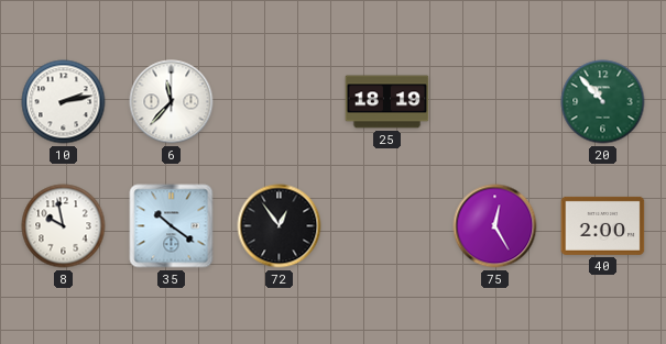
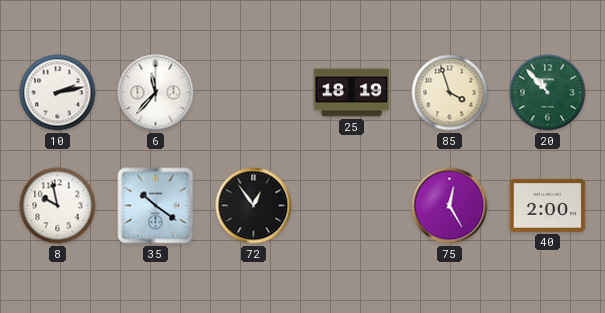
85: none -> 3:57
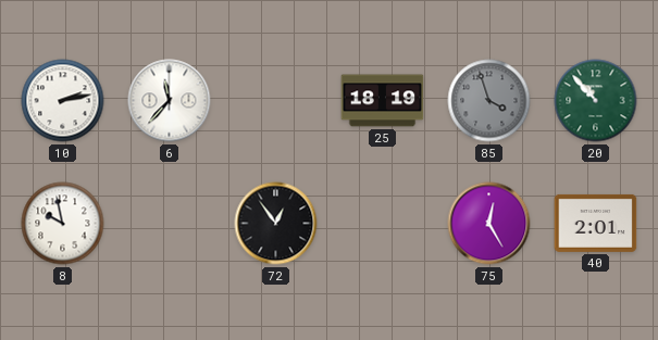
85 dial: cream -> grey
35: 10:21 -> none
40: 2:00 -> 2:01
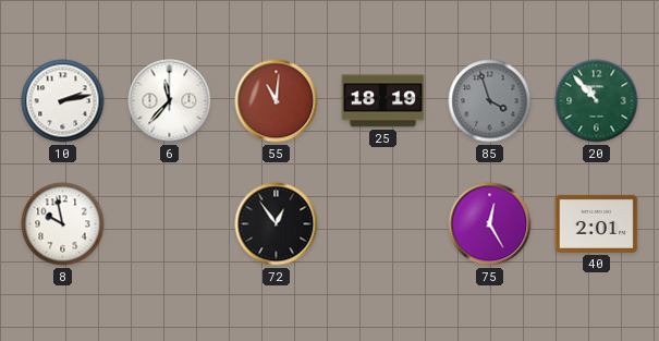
55: none -> 11:01
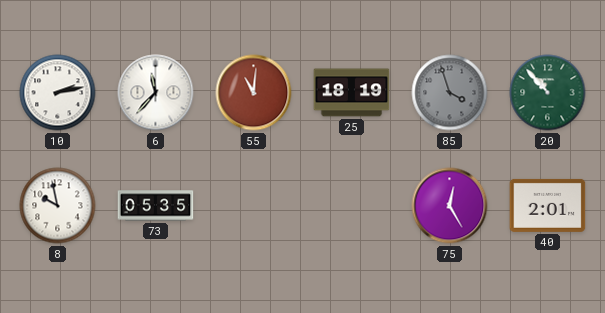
73: none -> 05:35
72: 12:54 -> none
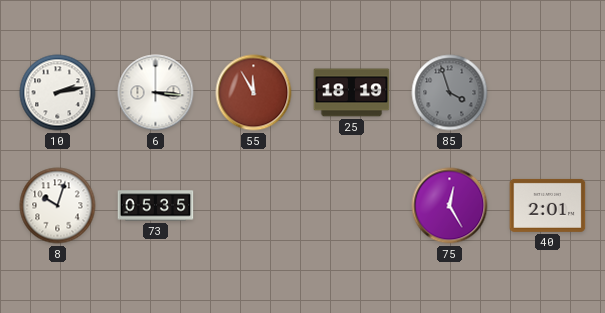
6: 11:37 -> 3:16
55: 11:01 -> 11:55
20: 10:53 -> none
8: 9:58 -> 10:03
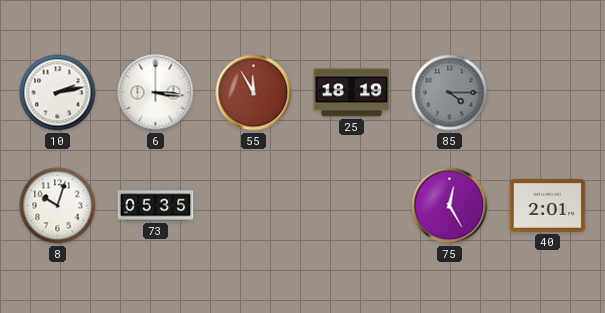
85: 3:57 -> 4:15
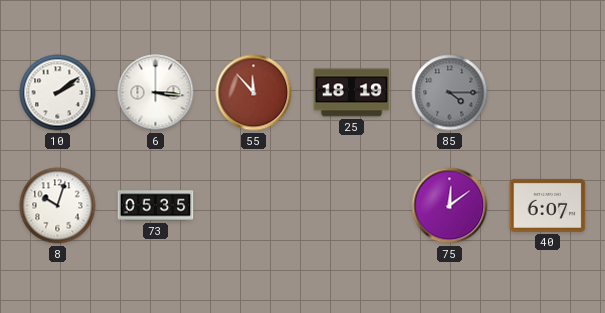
10: 2:13 -> 2:09
55: 11:55 -> 11:53
75: 12:25 -> 12:09
40: 2:01 -> 6:07
